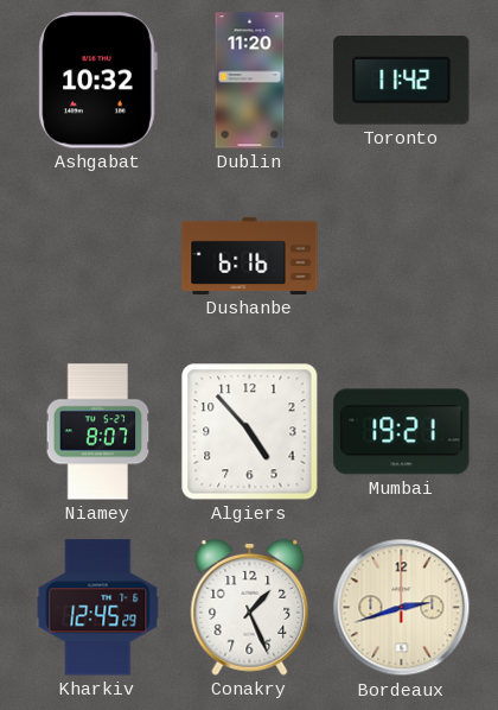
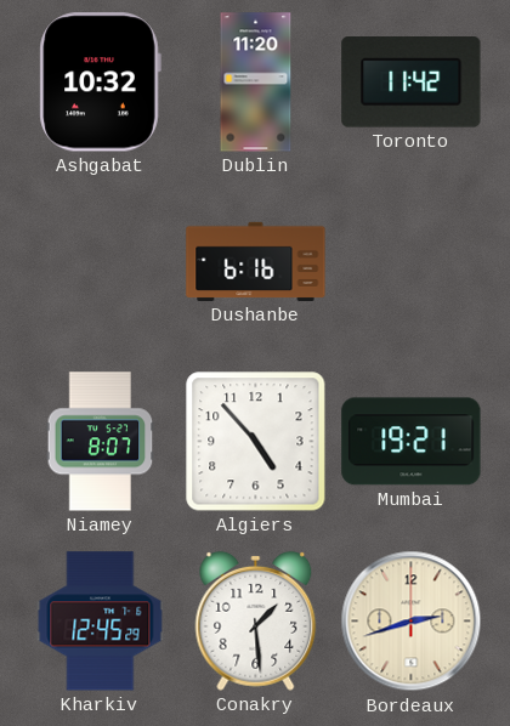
Conakry: 1:26 -> 1:29
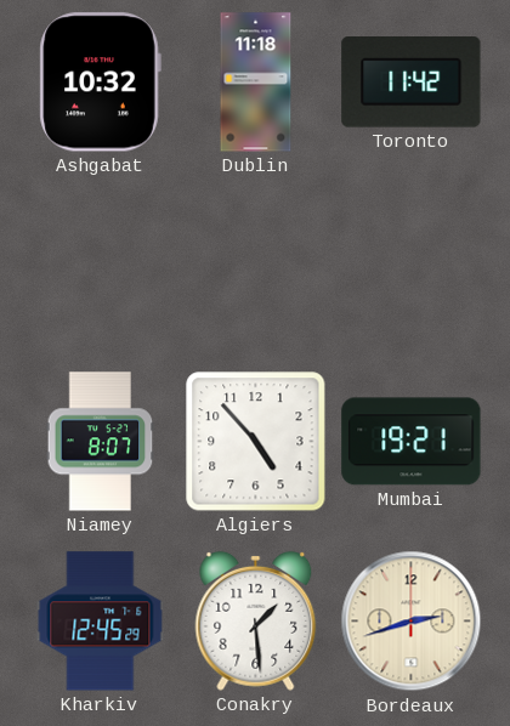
Dublin: 11:20 -> 11:18
Dushanbe: 6:16 -> none
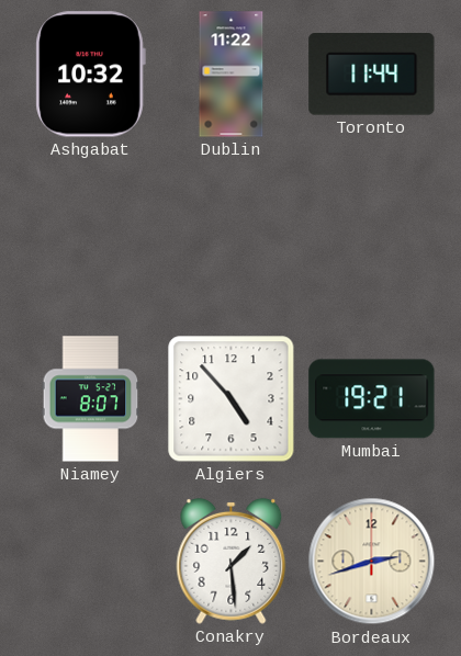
Dublin: 11:18 -> 11:22
Toronto: 11:42 -> 11:44
Kharkiv: 12:45 -> none
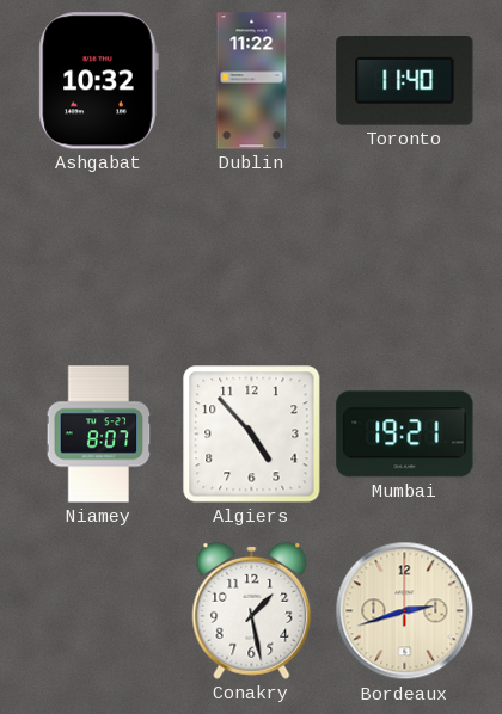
Toronto: 11:44 -> 11:40
Conakry: 1:29 -> 1:28
